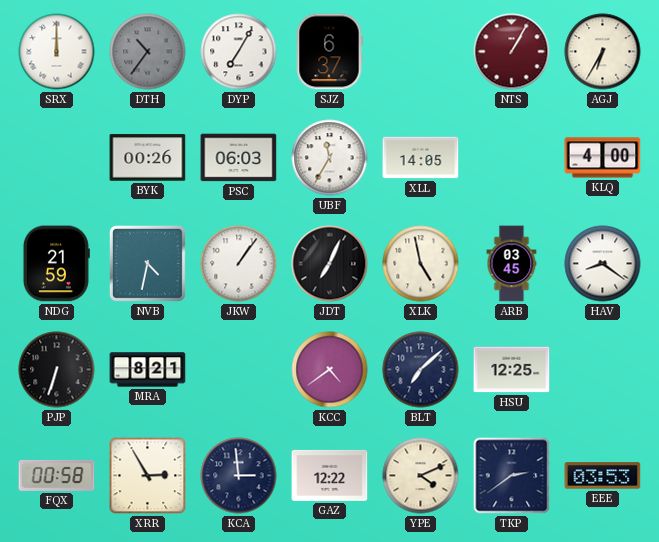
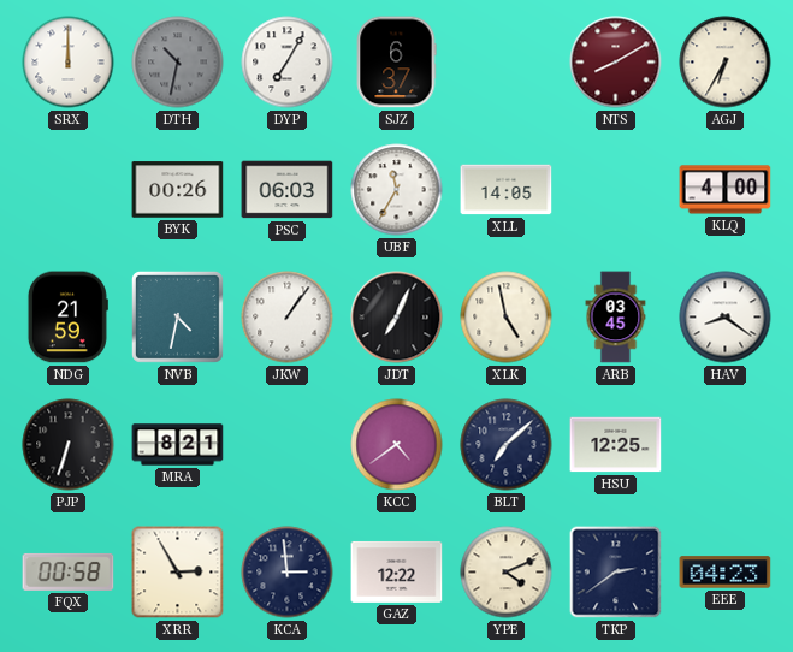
DTH: 10:36 -> 10:32
NTS: 1:05 -> 8:10
EEE: 03:53 -> 04:23
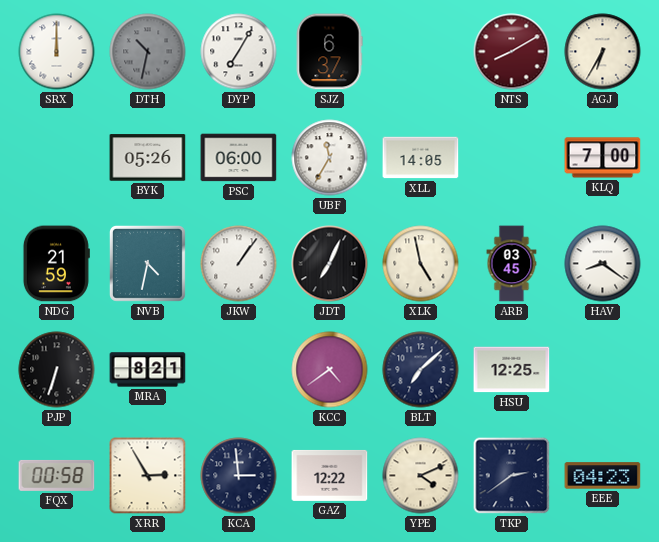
BYK: 00:26 -> 05:26
PSC: 06:03 -> 06:00
KLQ: 4:00 -> 7:00
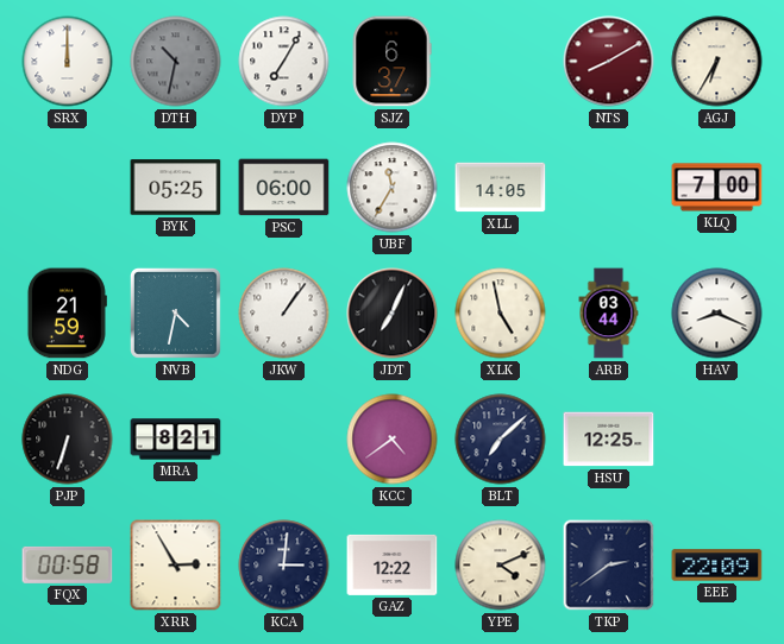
BYK: 05:26 -> 05:25
ARB: 03:45 -> 03:44
HAV: 8:21 -> 8:19
KCA: 2:59 -> 3:01
EEE: 04:23 -> 22:09
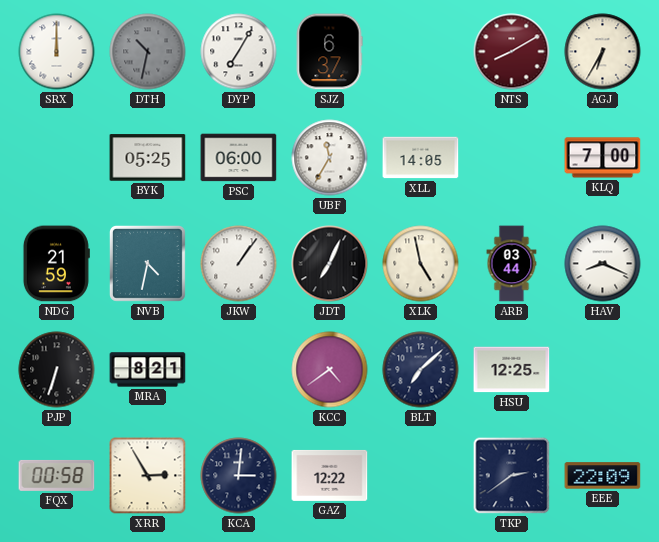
YPE: 4:11 -> none
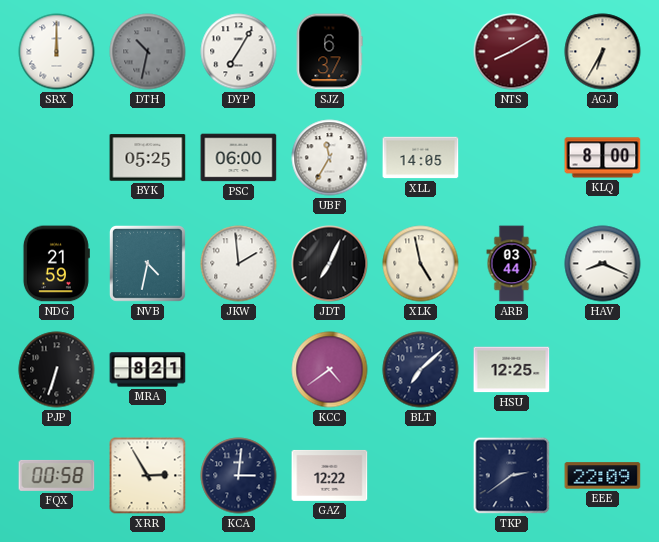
KLQ: 7:00 -> 8:00
JKW: 1:06 -> 1:59
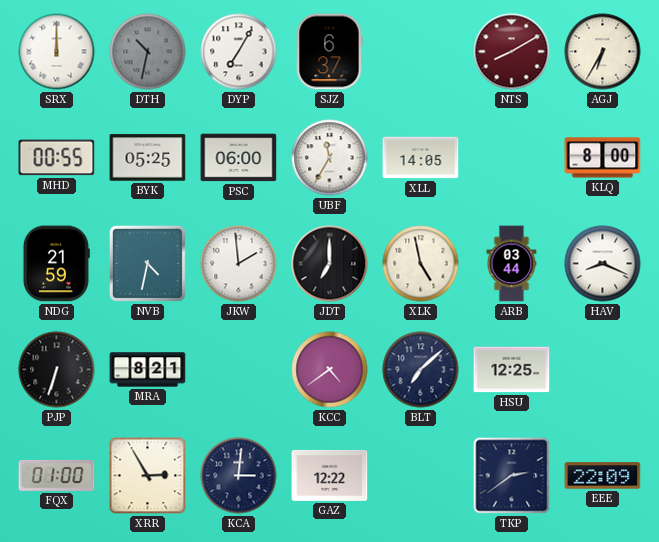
MHD: none -> 00:55
JDT: 7:04 -> 7:00
FQX: 00:58 -> 01:00
